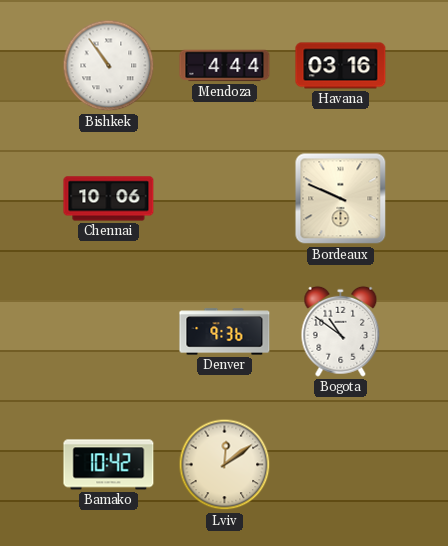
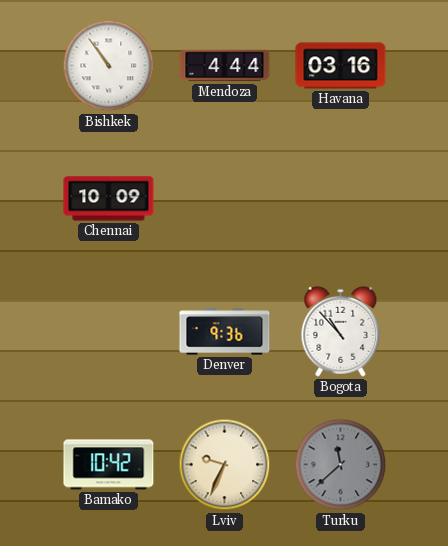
Chennai: 10:06 -> 10:09
Bordeaux: 9:49 -> none
Bogota: 10:51 -> 10:53
Lviv: 12:09 -> 9:34
Turku: none -> 11:38
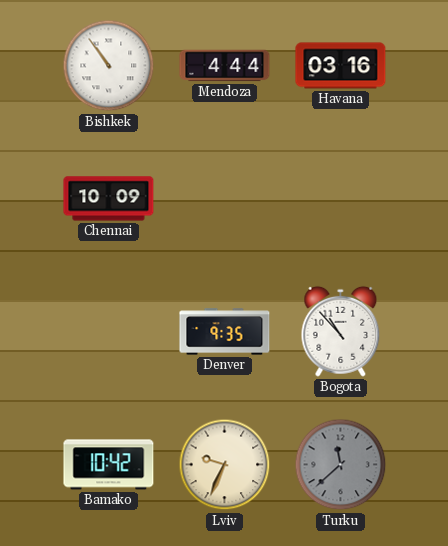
Denver: 9:36 -> 9:35
